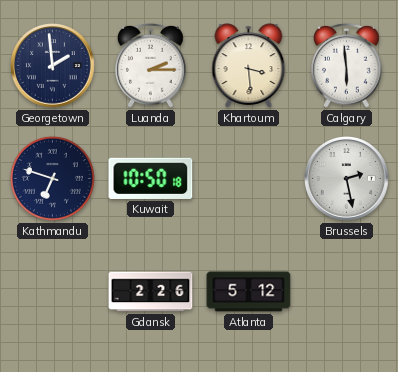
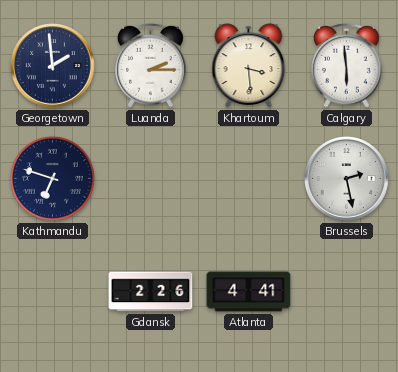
Kuwait: 10:50 -> none
Atlanta: 5:12 -> 4:41
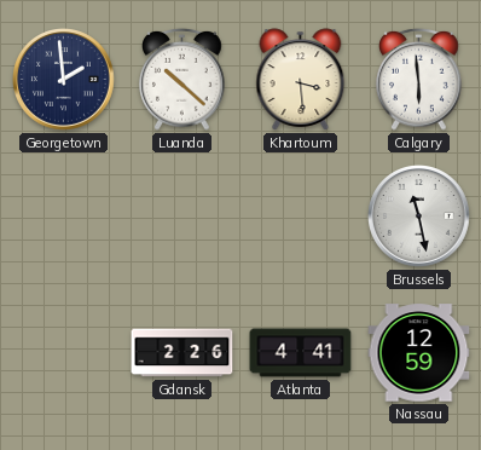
Luanda: 2:15 -> 10:22
Kathmandu: 6:48 -> none
Brussels: 2:28 -> 11:28
Nassau: none -> 12:59
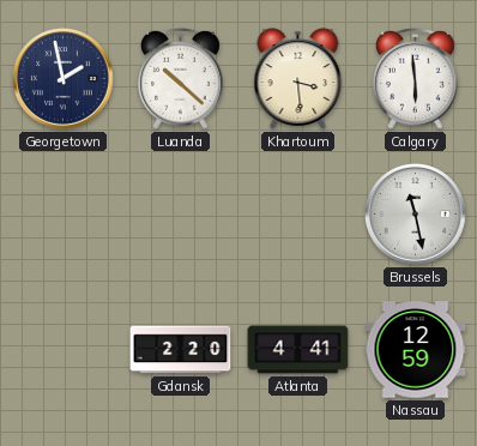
Georgetown: 1:59 -> 1:58
Gdansk: 2:26 -> 2:20
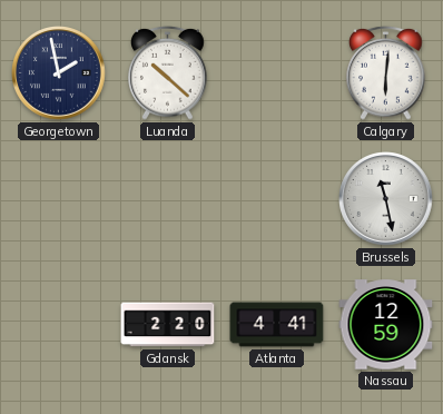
Khartoum: 3:29 -> none
Calgary: 5:59 -> 6:01
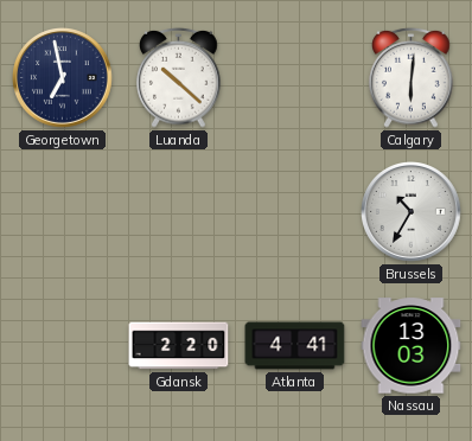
Georgetown: 1:58 -> 6:58
Brussels: 11:28 -> 10:35
Nassau: 12:59 -> 13:03
